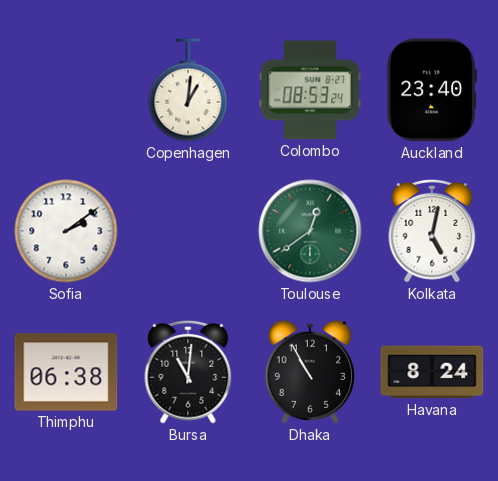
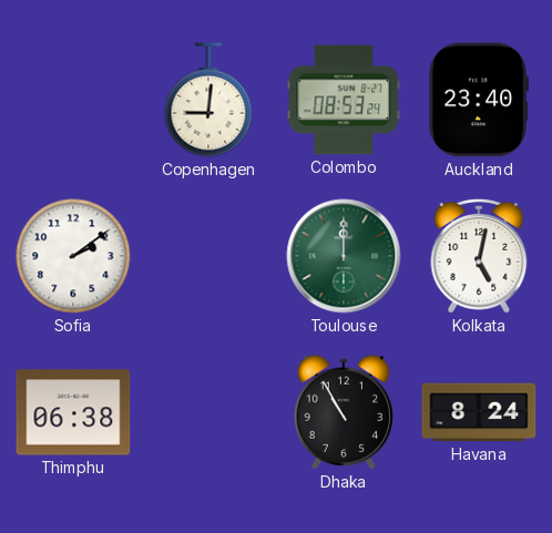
Copenhagen: 1:01 -> 9:01
Toulouse: 12:39 -> 12:00
Bursa: 11:01 -> none
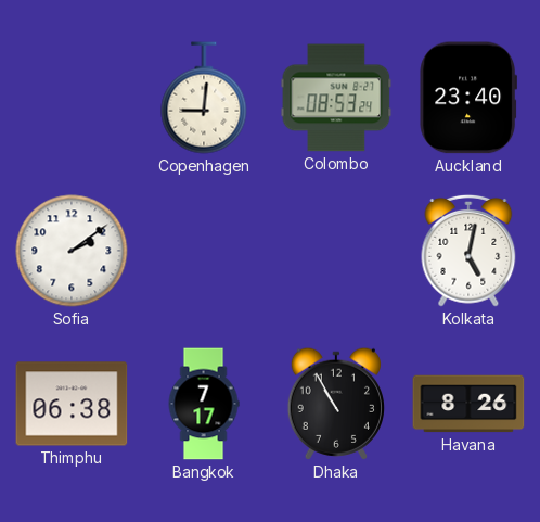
Toulouse: 12:00 -> none
Bangkok: none -> 7:17
Havana: 8:24 -> 8:26
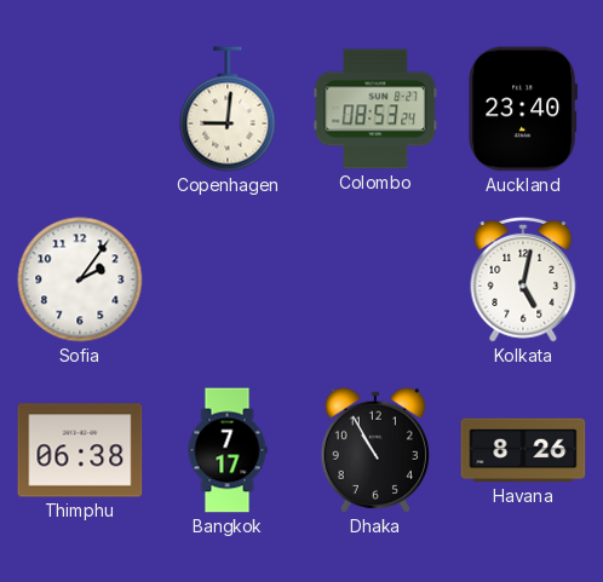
Sofia: 2:09 -> 2:06
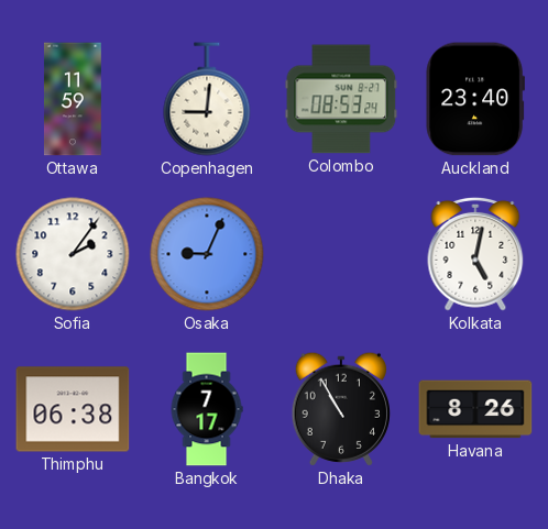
Ottawa: none -> 11:59
Osaka: none -> 9:04
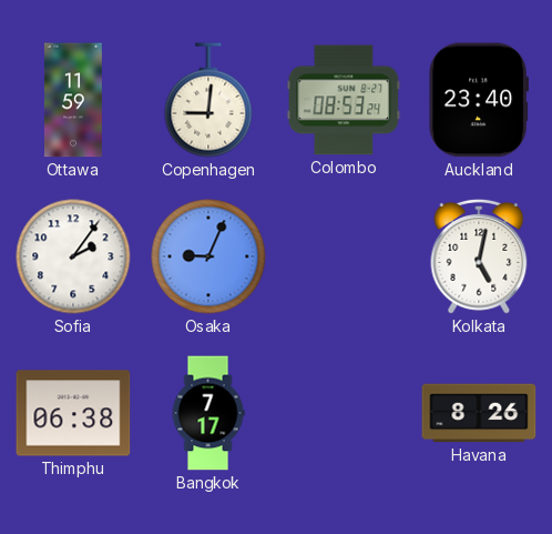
Dhaka: 10:55 -> none
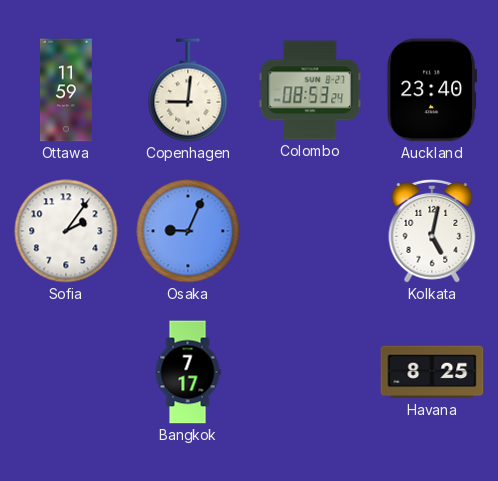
Thimphu: 06:38 -> none
Havana: 8:26 -> 8:25
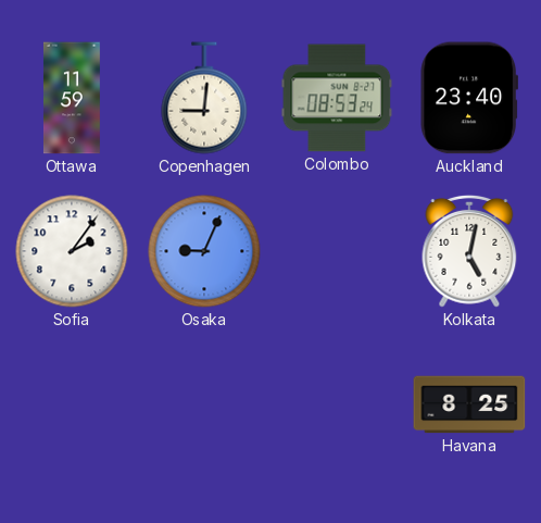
Bangkok: 7:17 -> none
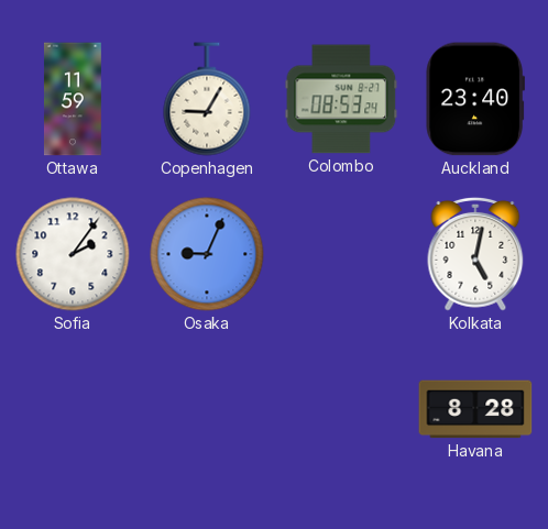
Copenhagen: 9:01 -> 9:05
Havana: 8:25 -> 8:28
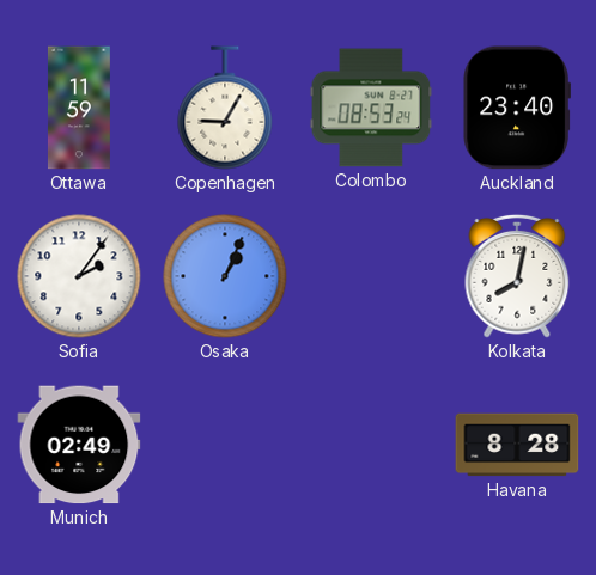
Osaka: 9:04 -> 1:04
Kolkata: 5:02 -> 8:02
Munich: none -> 02:49
